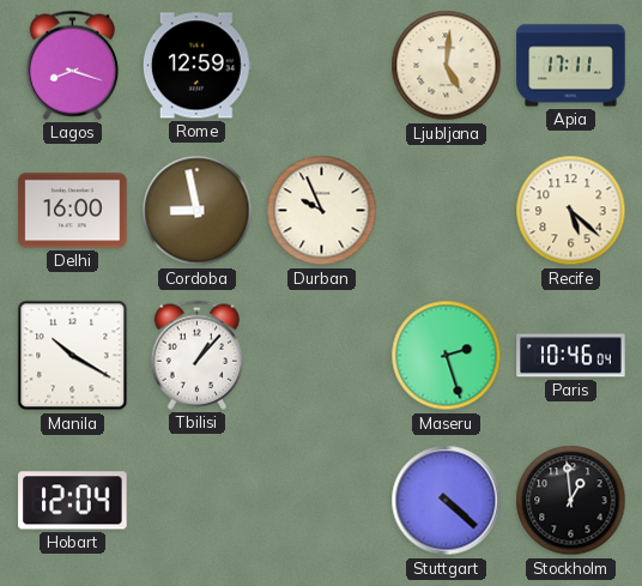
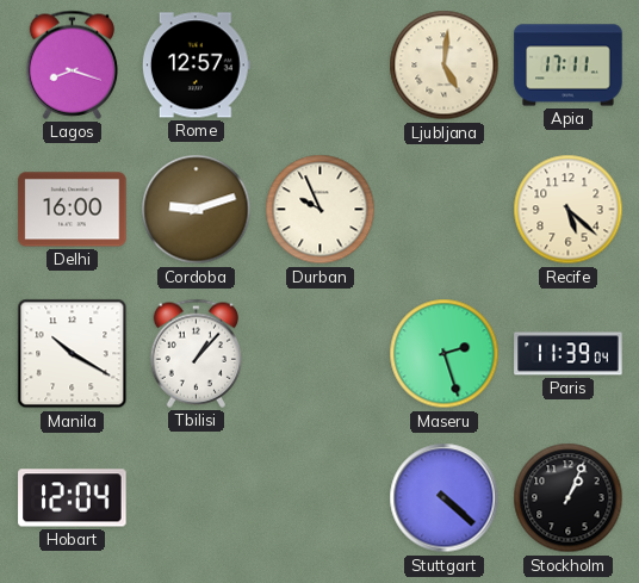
Rome: 12:59 -> 12:57
Cordoba: 8:58 -> 9:12
Paris: 10:46 -> 11:39
Stockholm: 12:59 -> 1:04
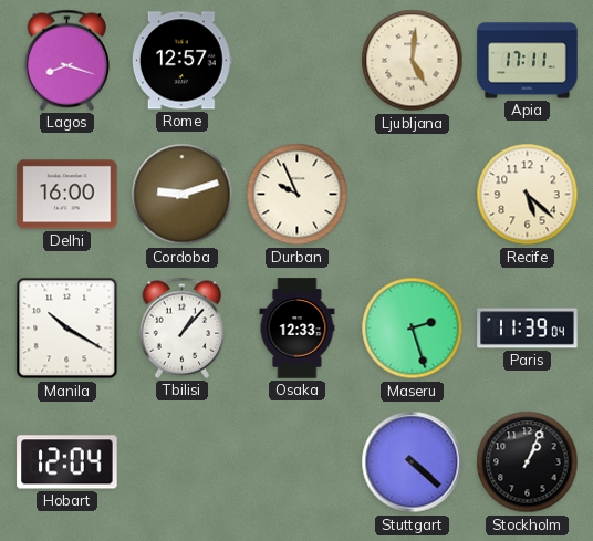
Osaka: none -> 12:33
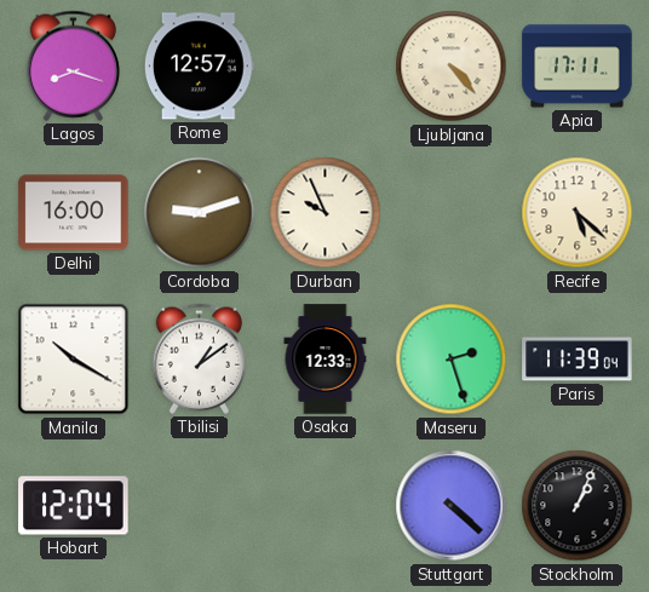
Ljubljana: 5:01 -> 4:23
Tbilisi: 1:07 -> 1:09
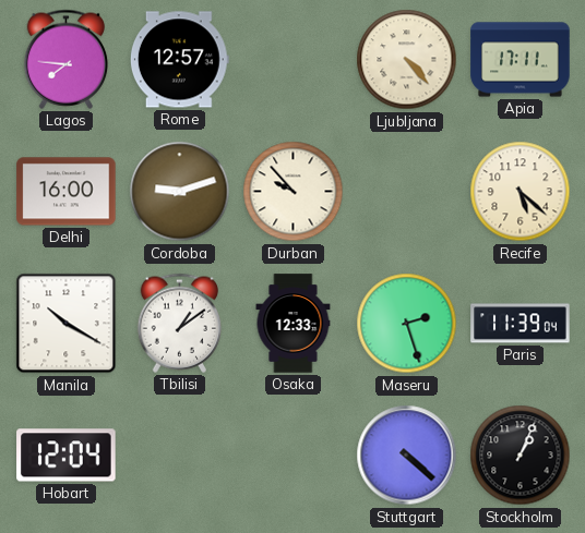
Lagos: 8:18 -> 7:46
Durban: 9:56 -> 9:53
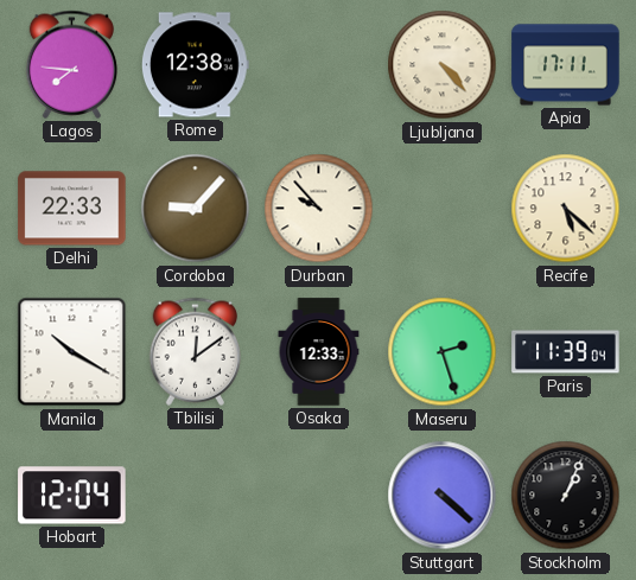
Rome: 12:57 -> 12:38
Delhi: 16:00 -> 22:33
Cordoba: 9:12 -> 9:07
Tbilisi: 1:09 -> 12:09
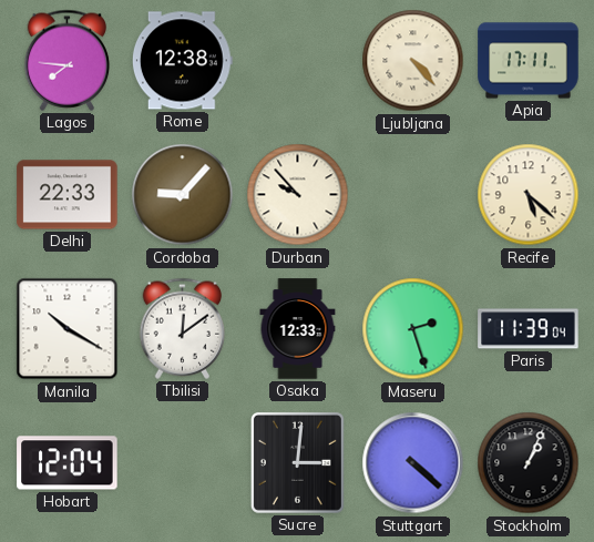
Sucre: none -> 3:01
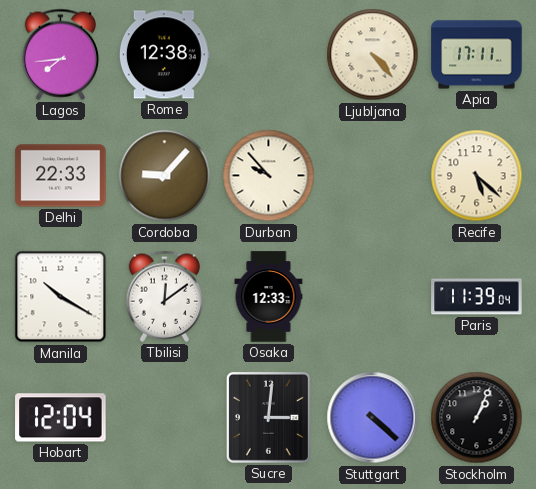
Lagos: 7:46 -> 7:44
Maseru: 2:27 -> none
